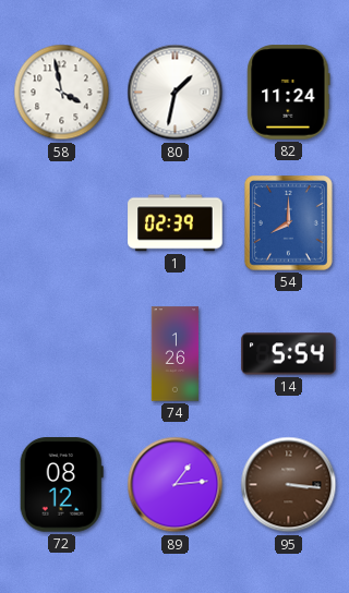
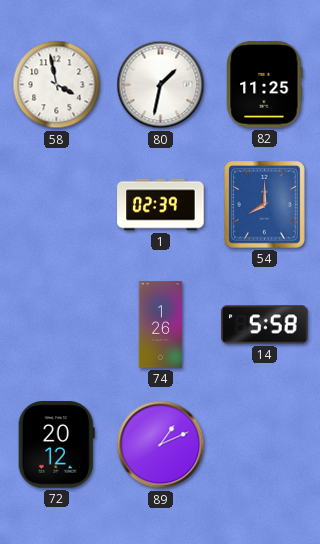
82: 11:24 -> 11:25
14: 5:54 -> 5:58
72: 08:12 -> 20:12
89: 1:14 -> 1:11
95: 3:16 -> none
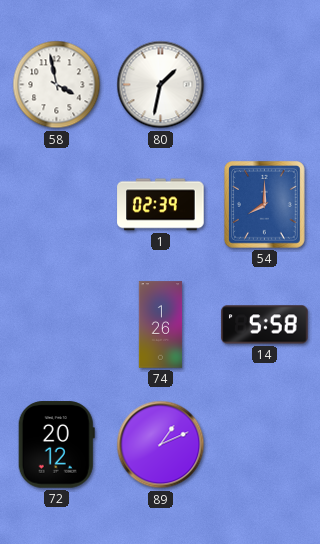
82: 11:25 -> none
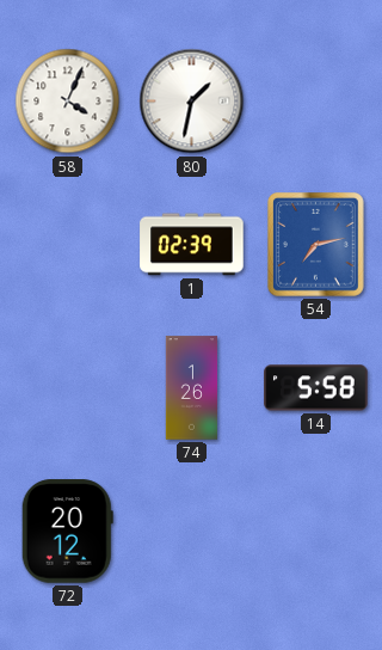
58: 3:58 -> 4:04
54: 8:00 -> 7:13
89: 1:11 -> none
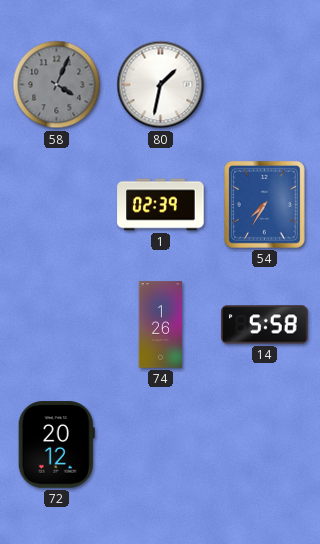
58 dial: white -> grey
54: 7:13 -> 7:35
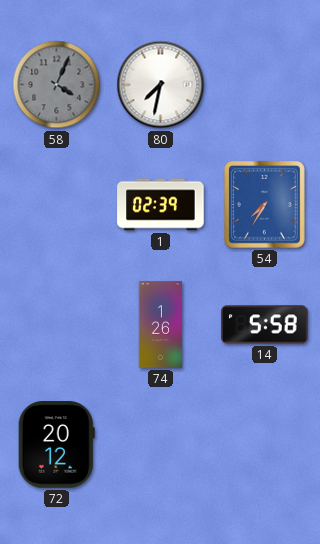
80: 1:32 -> 7:32
